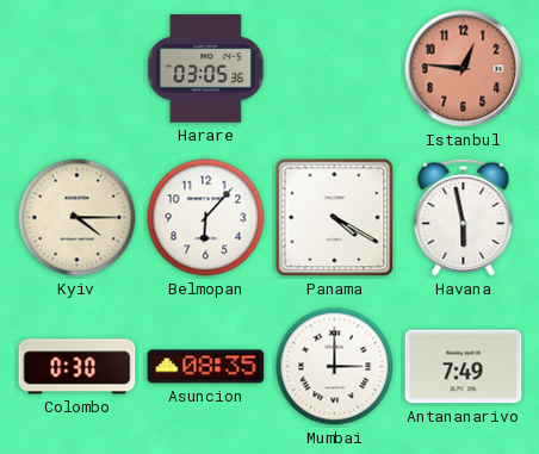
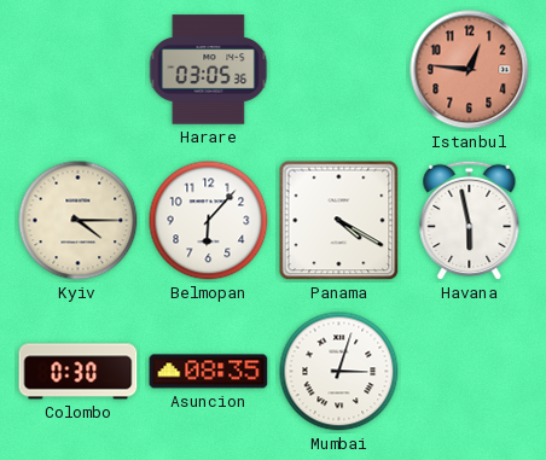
Mumbai: 3:00 -> 3:03
Antananarivo: 7:49 -> none
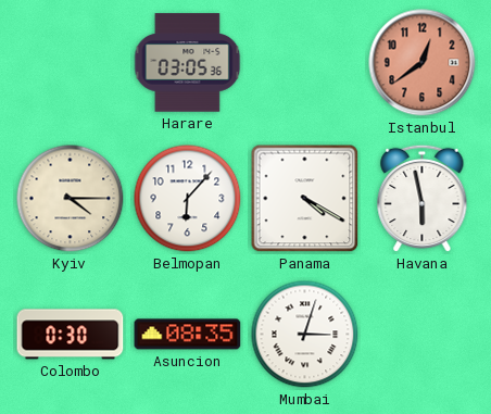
Istanbul: 12:46 -> 12:39
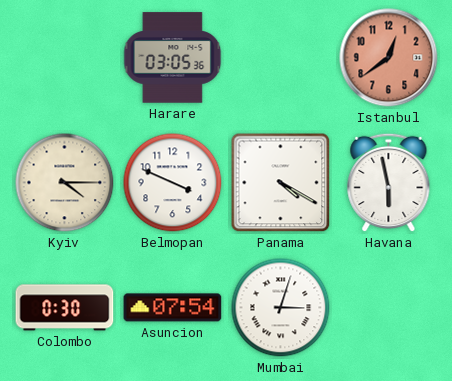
Belmopan: 6:07 -> 3:49
Asuncion: 08:35 -> 07:54
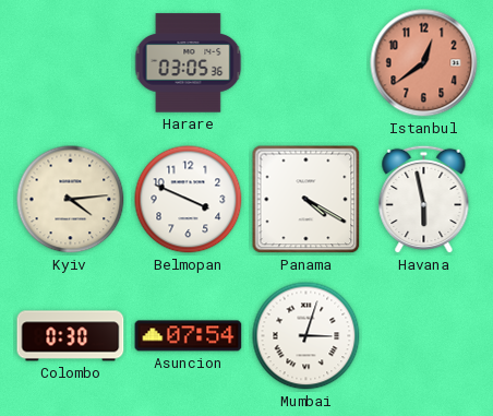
Kyiv: 4:15 -> 4:14
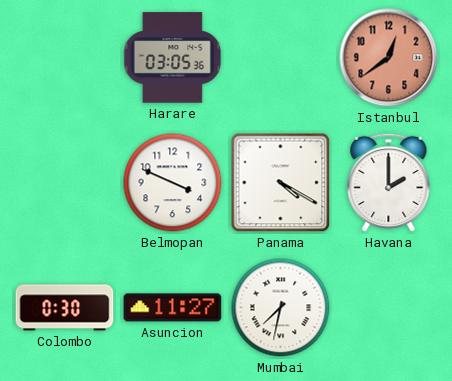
Kyiv: 4:14 -> none
Havana: 5:58 -> 2:00
Asuncion: 07:54 -> 11:27
Mumbai: 3:03 -> 7:32
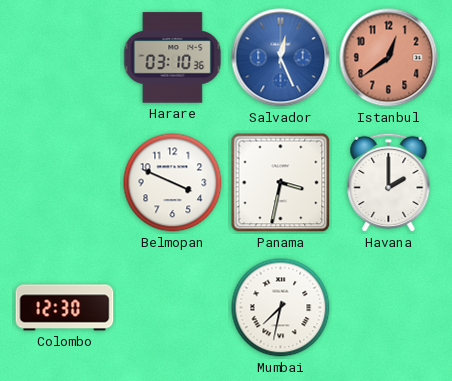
Harare: 03:05 -> 03:10
Salvador: none -> 12:26
Panama: 4:20 -> 3:32
Colombo: 0:30 -> 12:30
Asuncion: 11:27 -> none
